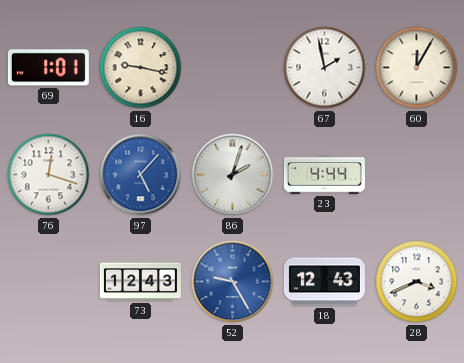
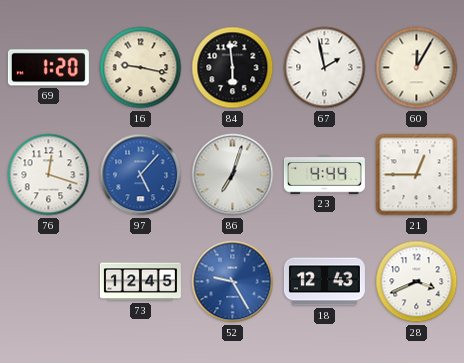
69: 1:01 -> 1:20
84: none -> 5:59
86: 2:03 -> 7:03
21: none -> 12:45
73: 12:43 -> 12:45
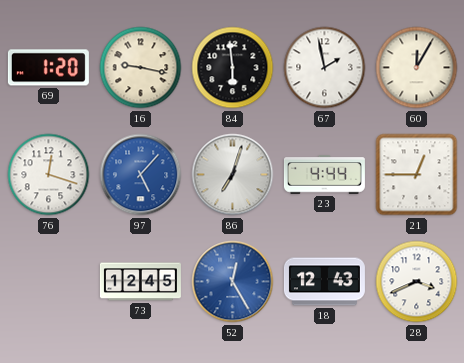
52: 9:25 -> 12:25
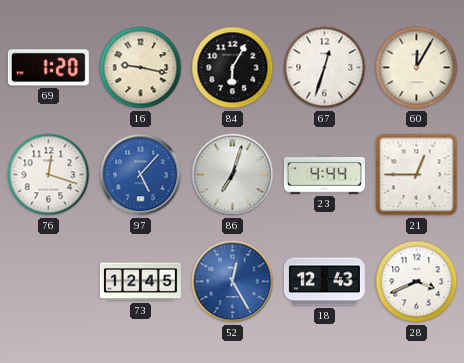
84: 5:59 -> 6:05
67: 1:58 -> 12:33
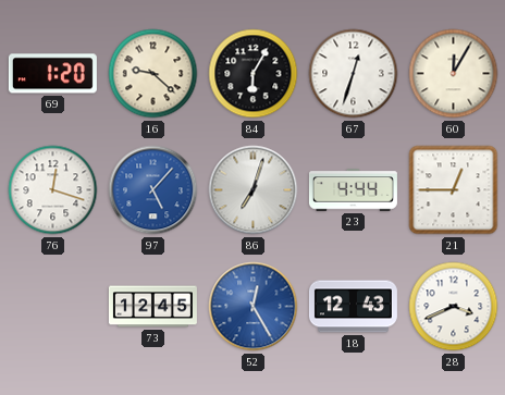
16: 9:17 -> 9:22
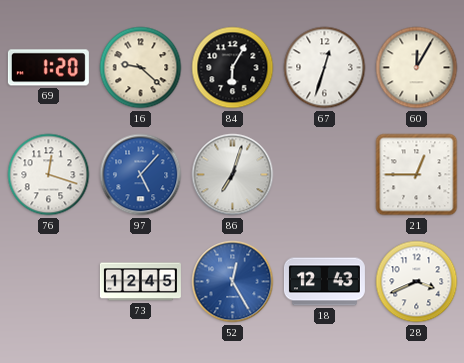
23: 4:44 -> none
